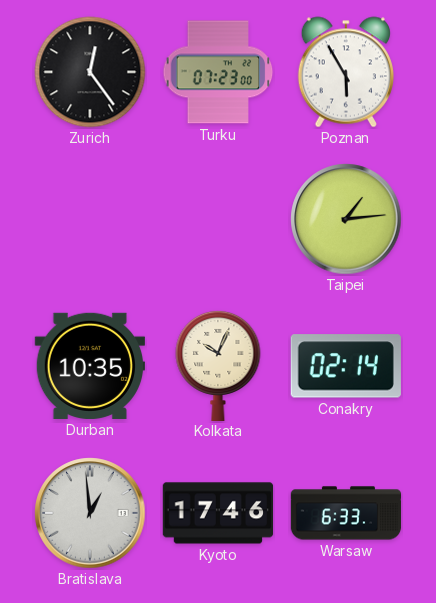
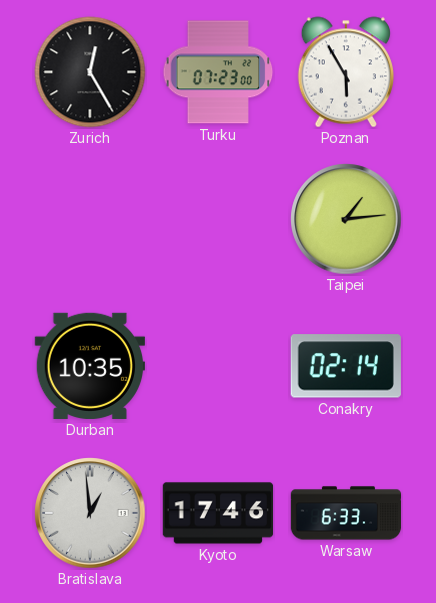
Zurich: 12:24 -> 12:25
Kolkata: 10:04 -> none
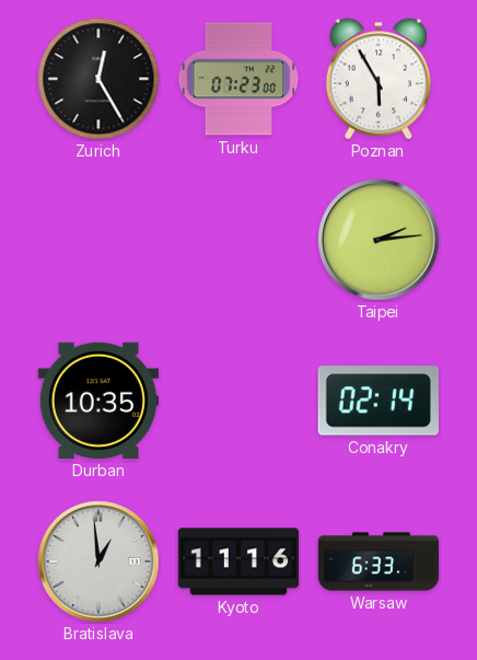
Taipei: 1:14 -> 2:14
Kyoto: 17:46 -> 11:16
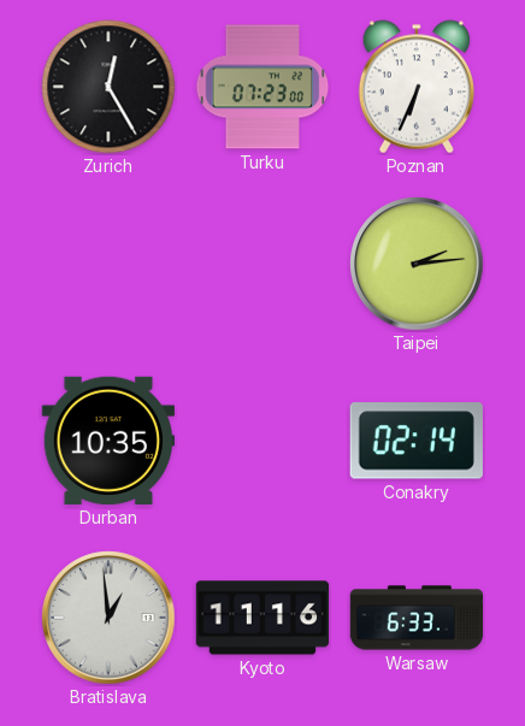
Poznan: 5:55 -> 6:34
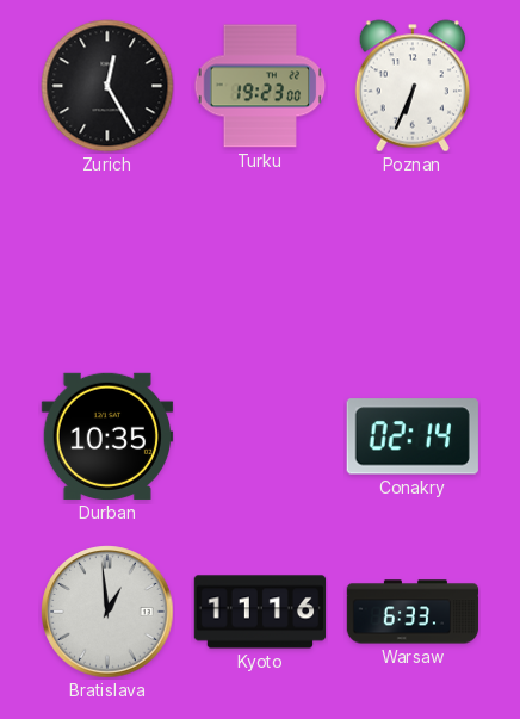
Turku: 07:23 -> 19:23
Taipei: 2:14 -> none
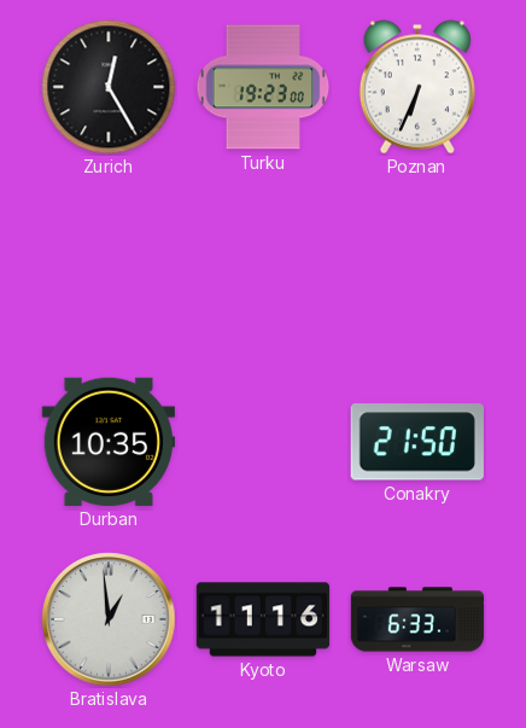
Conakry: 02:14 -> 21:50
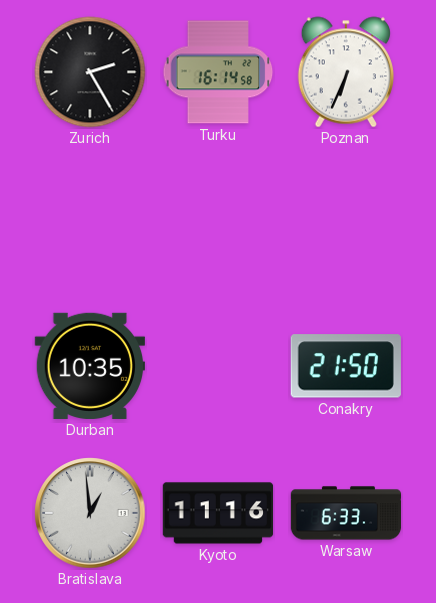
Zurich: 12:25 -> 2:25
Turku: 19:23 -> 16:14
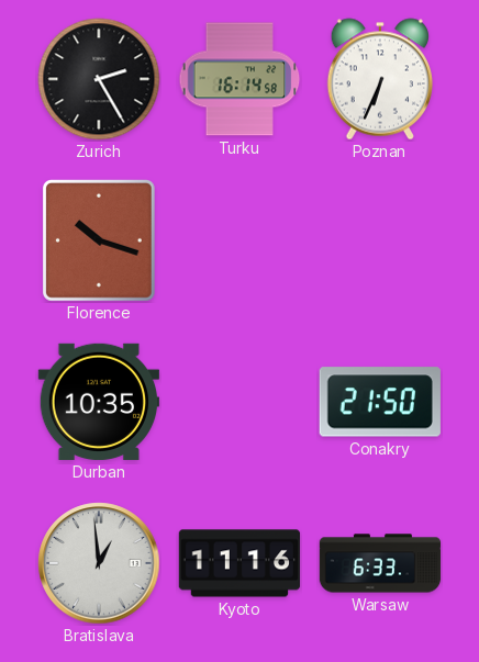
Florence: none -> 10:18
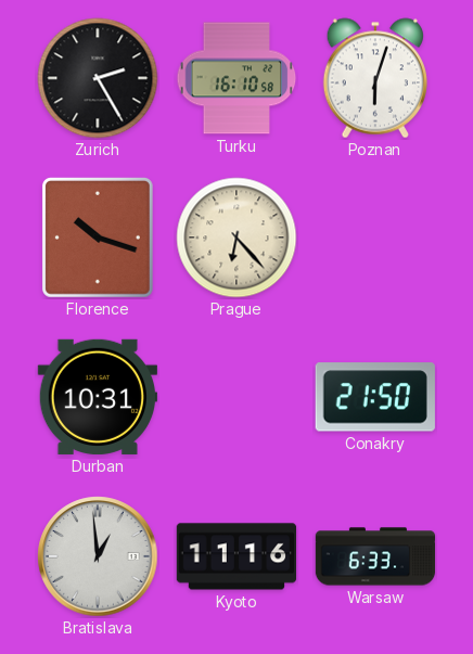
Turku: 16:14 -> 16:10
Poznan: 6:34 -> 6:03
Prague: none -> 6:23
Durban: 10:35 -> 10:31
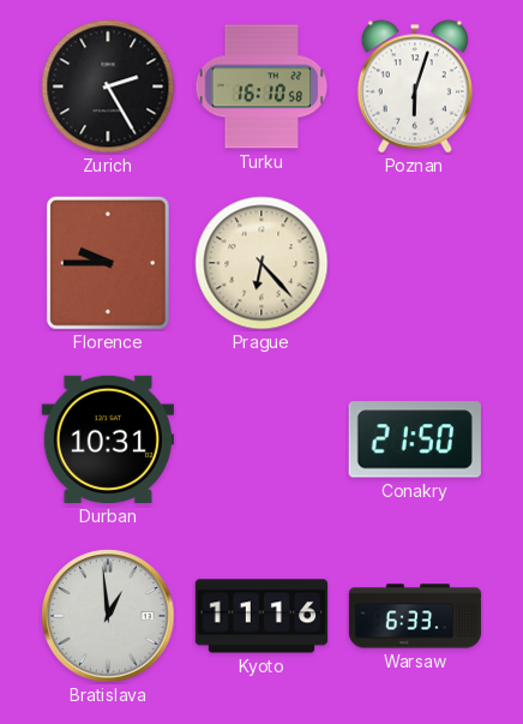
Florence: 10:18 -> 9:45
